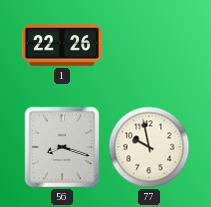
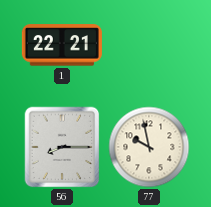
1: 22:26 -> 22:21
56: 8:18 -> 8:15
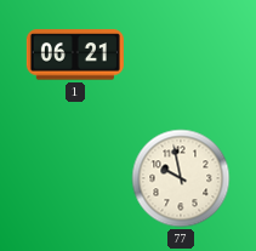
1: 22:21 -> 06:21
56: 8:15 -> none
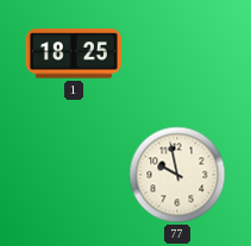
1: 06:21 -> 18:25
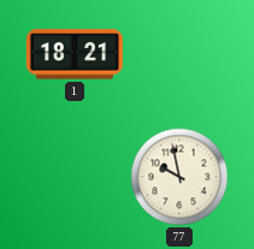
1: 18:25 -> 18:21
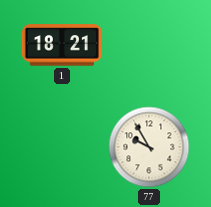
77: 9:58 -> 9:55
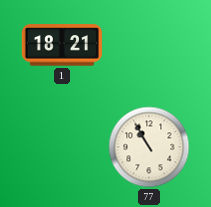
77: 9:55 -> 10:55
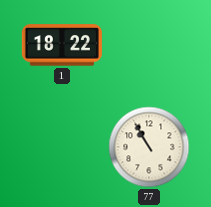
1: 18:21 -> 18:22
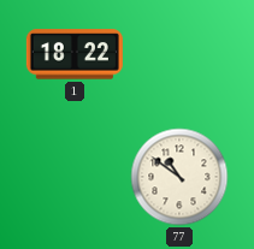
77: 10:55 -> 10:51
